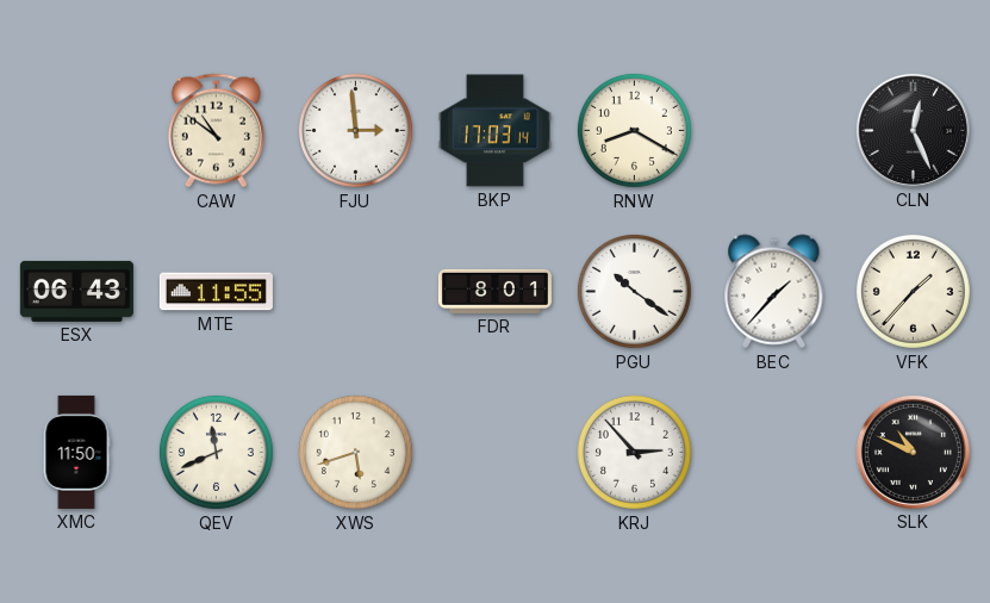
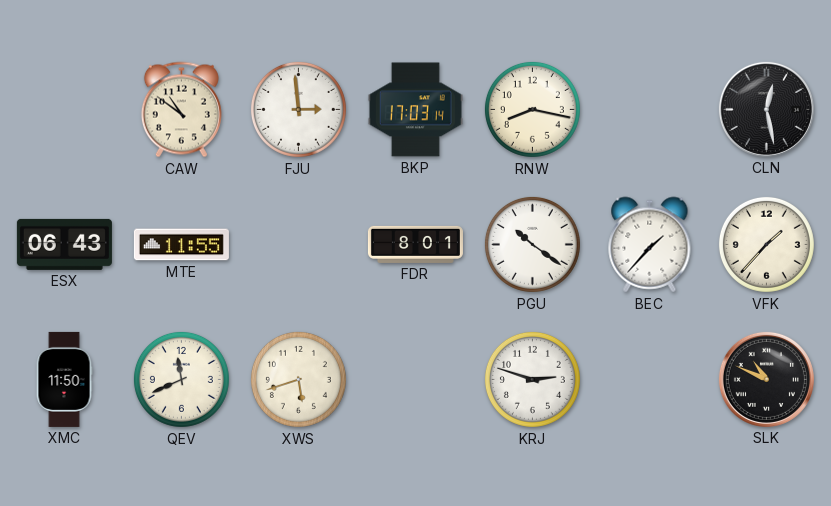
RNW: 8:20 -> 8:17
CLN: 12:26 -> 12:28
KRJ: 2:53 -> 2:48
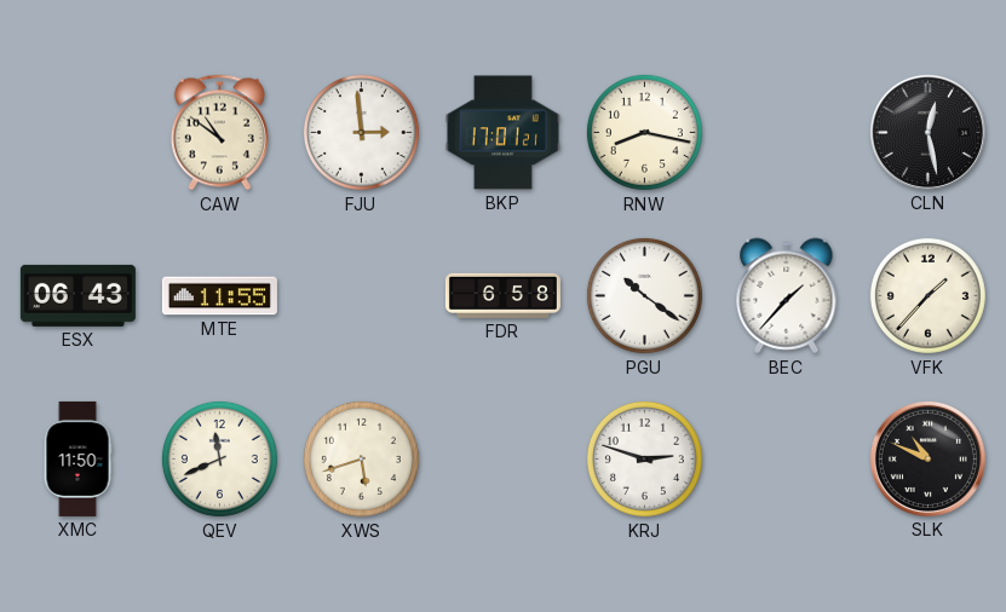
BKP: 17:03 -> 17:01
FDR: 8:01 -> 6:58
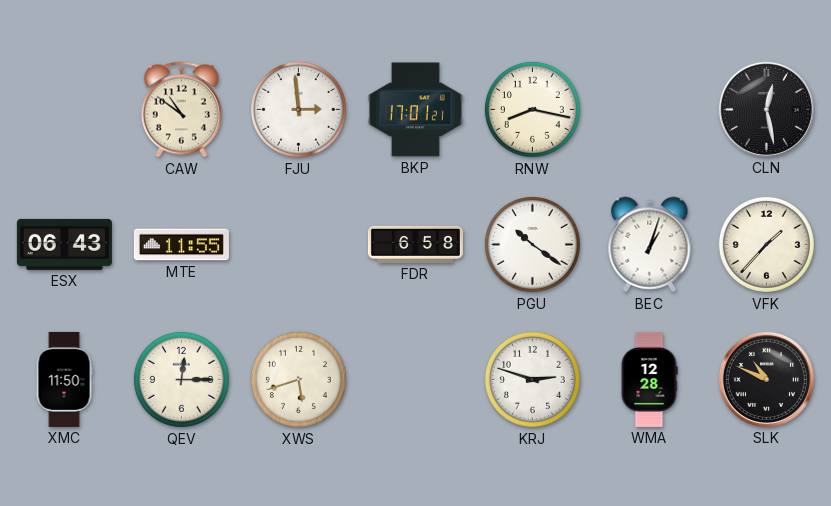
BEC: 1:37 -> 1:03
QEV: 11:41 -> 12:15
WMA: none -> 12:28
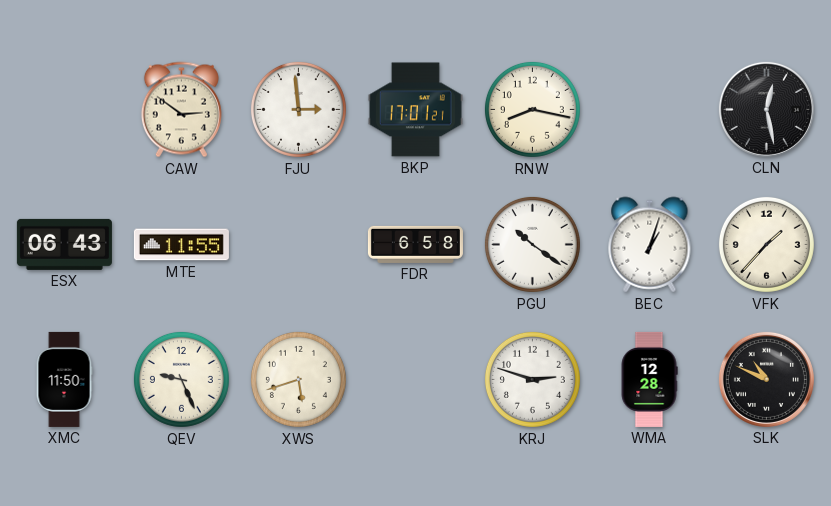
CAW: 10:51 -> 2:51
QEV: 12:15 -> 9:26
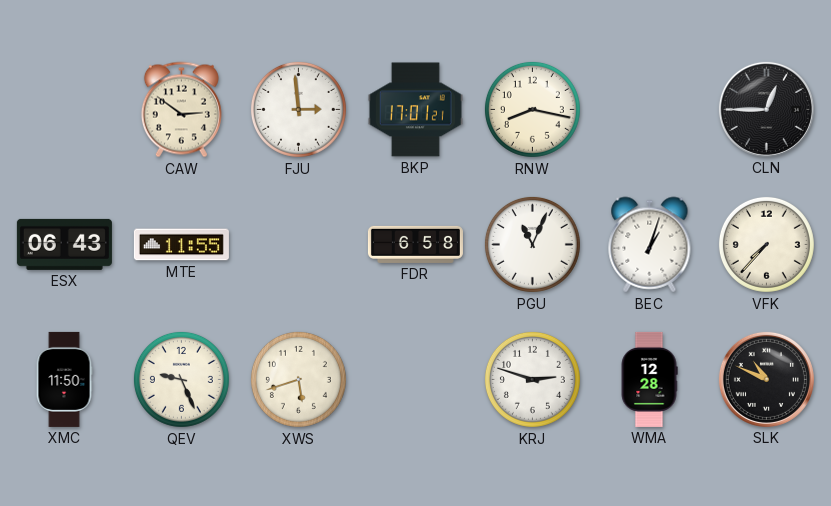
CLN: 12:28 -> 12:45
PGU: 10:21 -> 11:04
VFK: 1:37 -> 7:37
